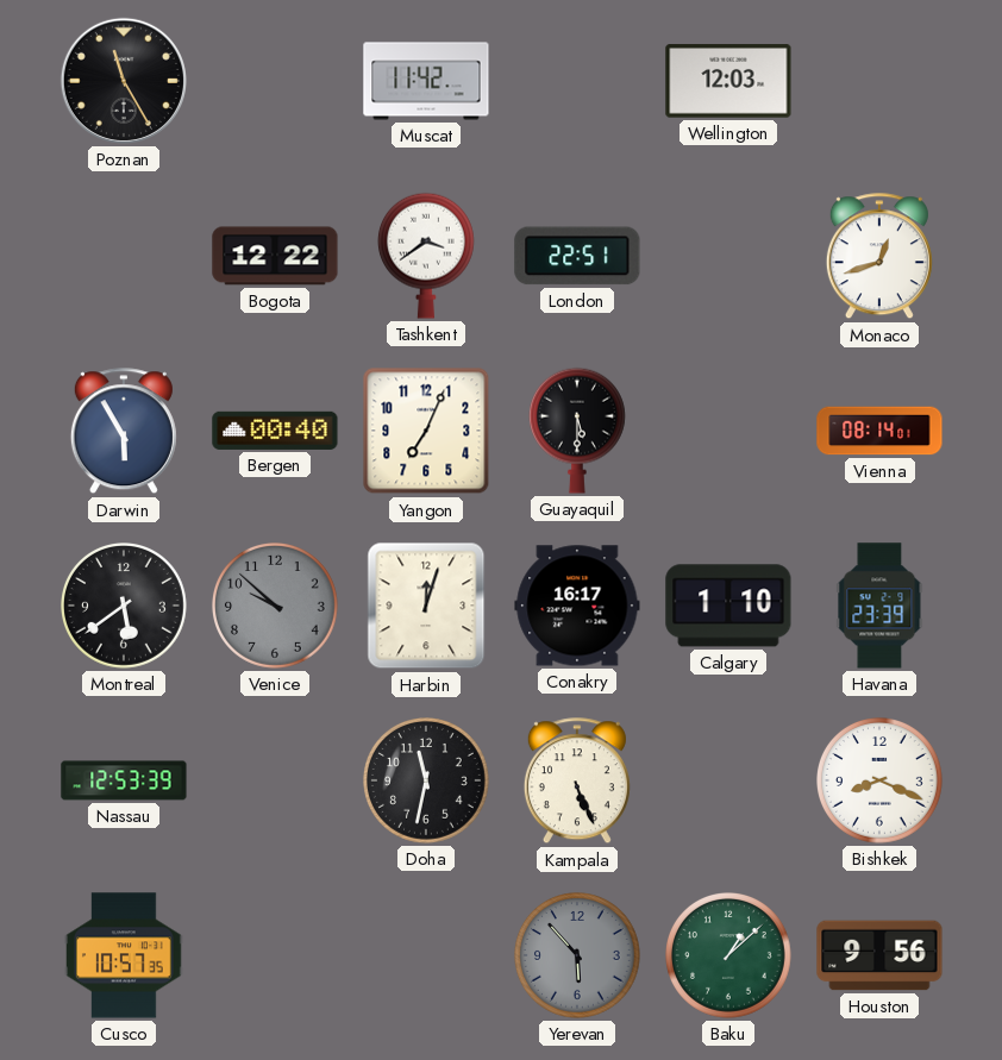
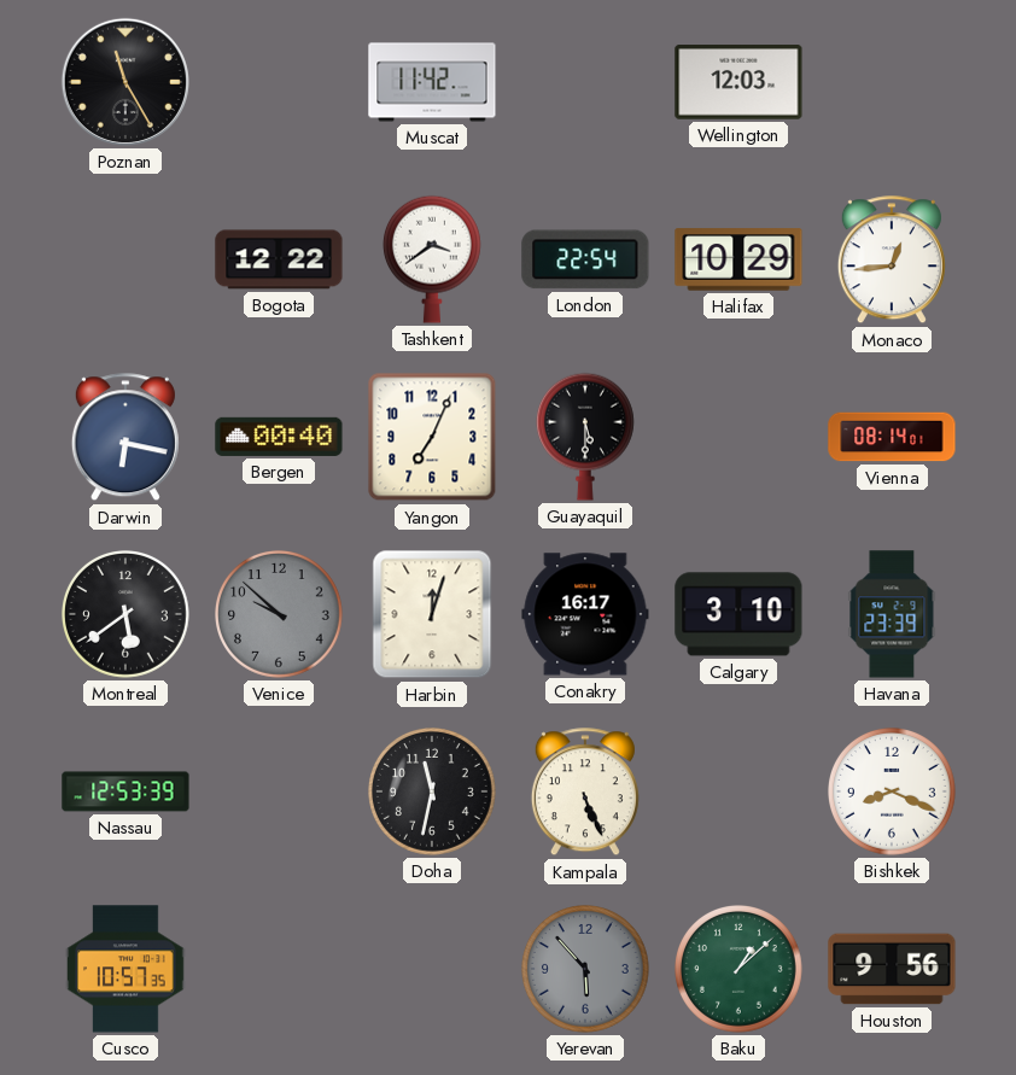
London: 22:51 -> 22:54
Halifax: none -> 10:29
Monaco: 12:42 -> 12:44
Darwin: 5:55 -> 6:17
Calgary: 1:10 -> 3:10
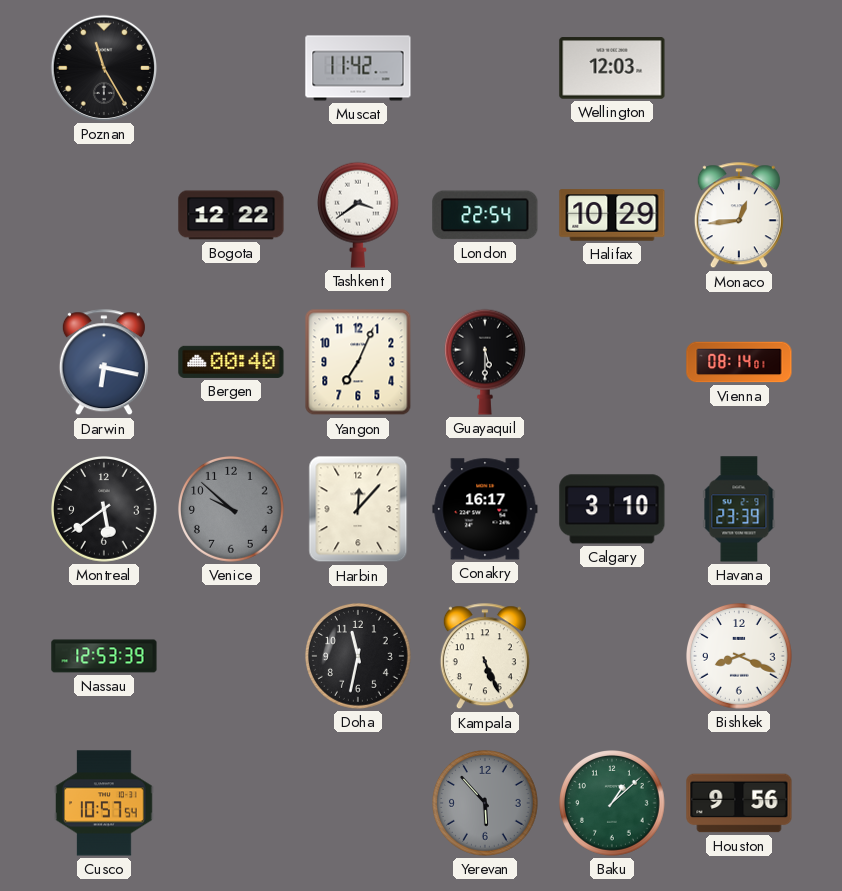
Harbin: 12:03 -> 12:07
Cusco: 10:57:35 -> 10:57:54
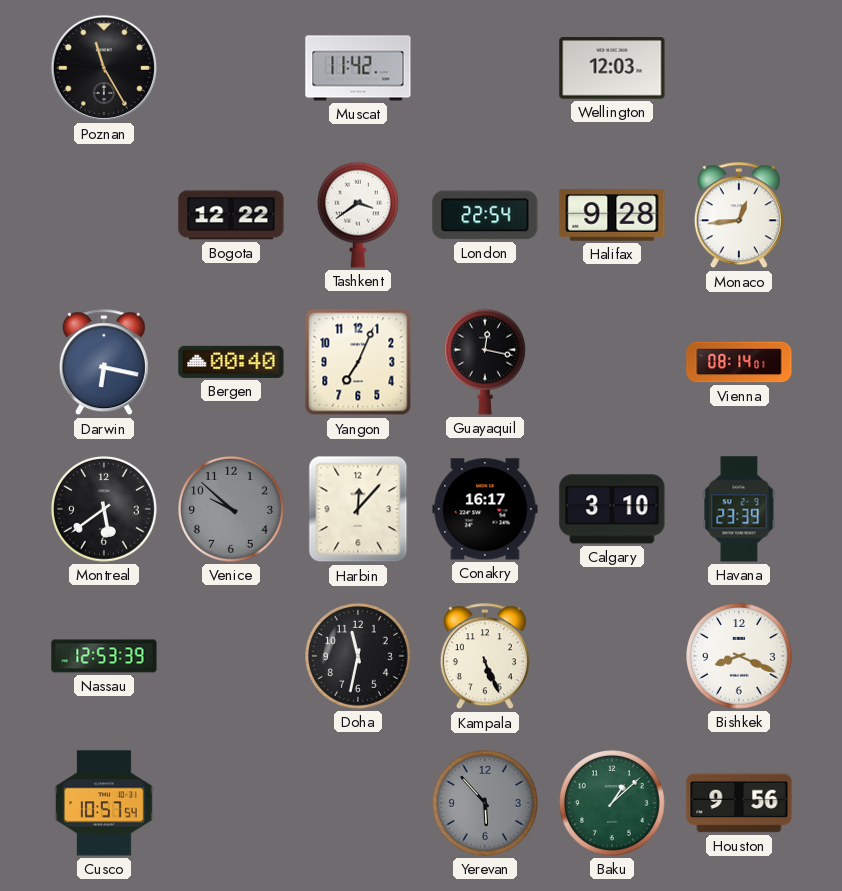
Halifax: 10:29 -> 9:28
Guayaquil: 5:30 -> 12:17
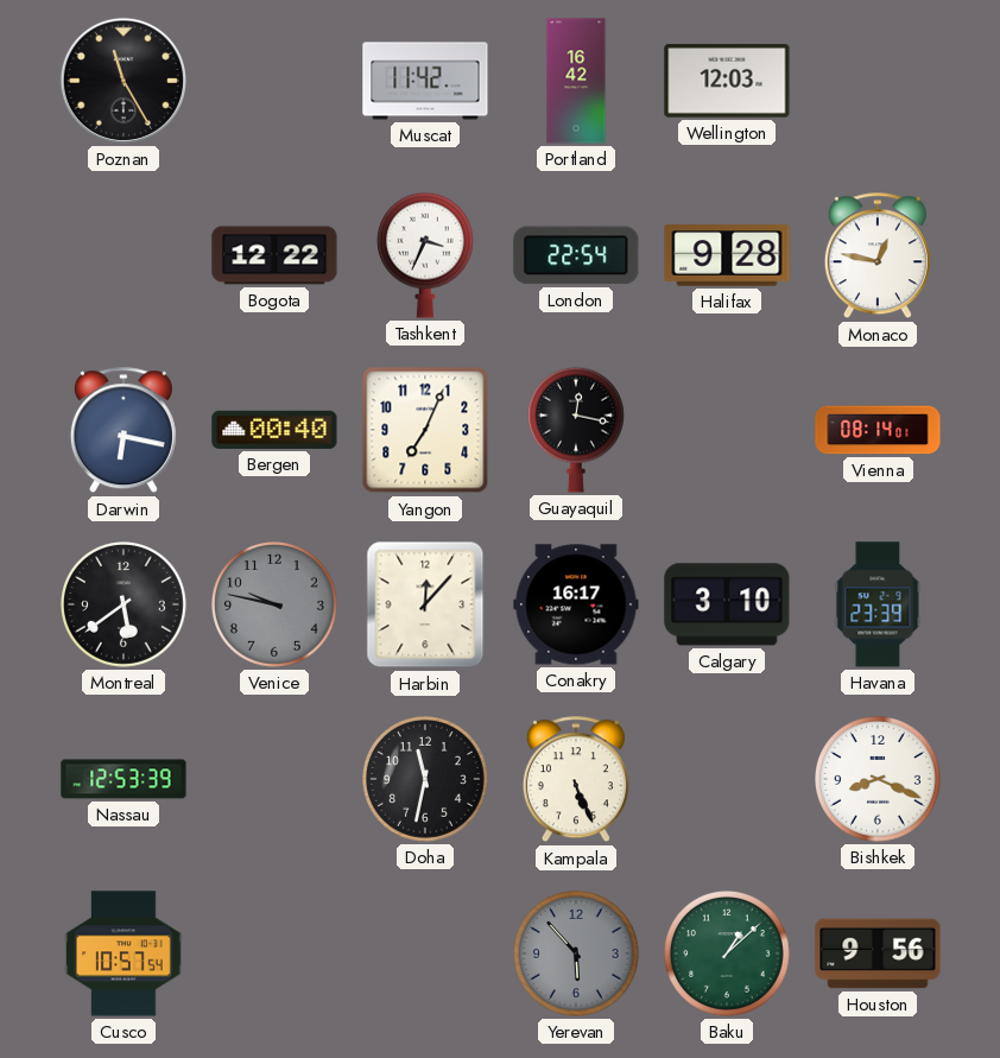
Portland: none -> 16:42
Tashkent: 3:39 -> 3:34
Monaco: 12:44 -> 12:47
Venice: 9:52 -> 9:47
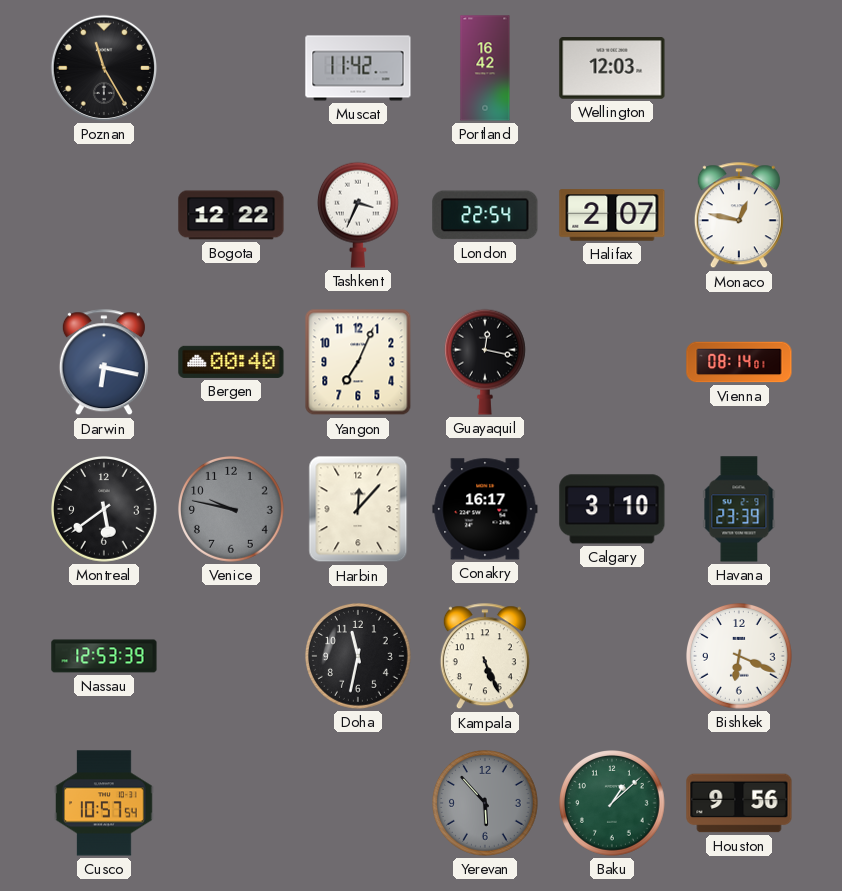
Halifax: 9:28 -> 2:07
Bishkek: 8:19 -> 6:19
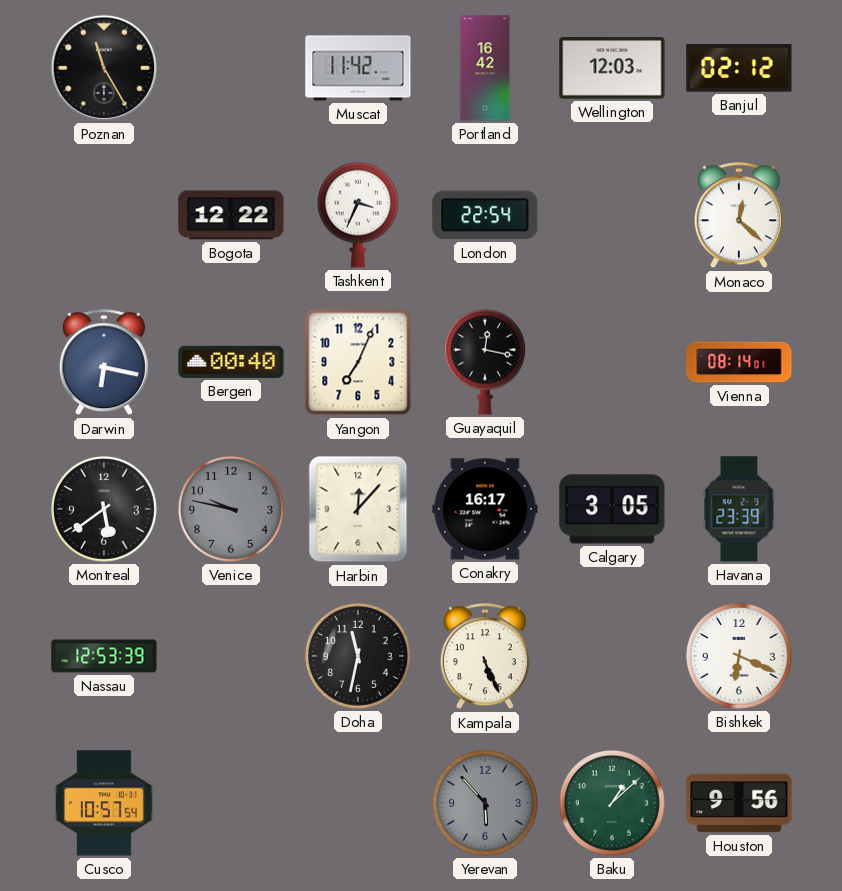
Banjul: none -> 02:12
Halifax: 2:07 -> none
Monaco: 12:47 -> 12:22
Calgary: 3:10 -> 3:05
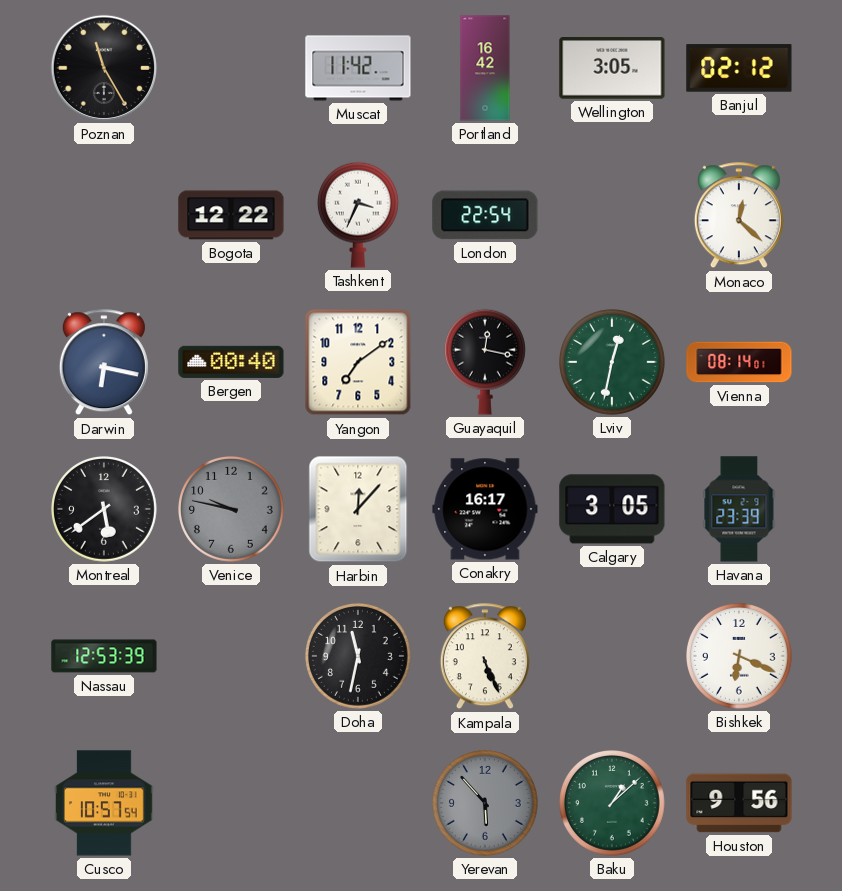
Wellington: 12:03 -> 3:05
Yangon: 7:04 -> 7:09
Lviv: none -> 12:32
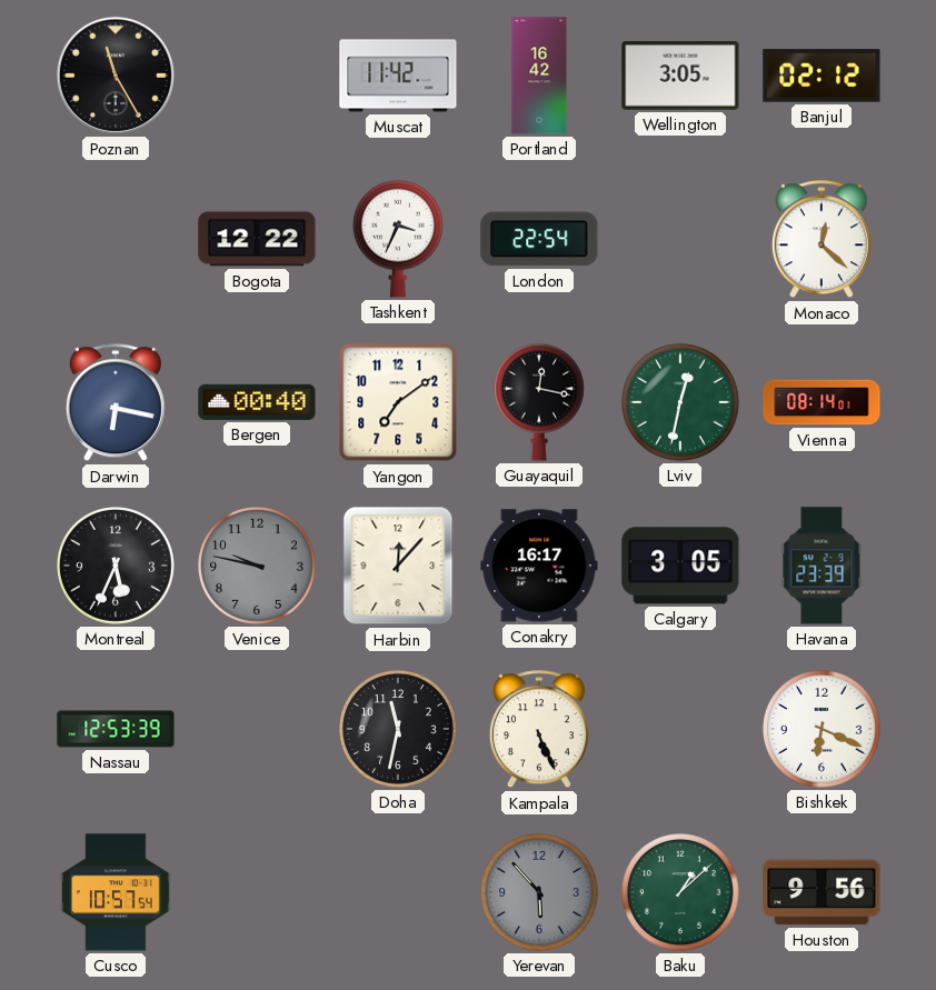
Montreal: 5:39 -> 5:34
